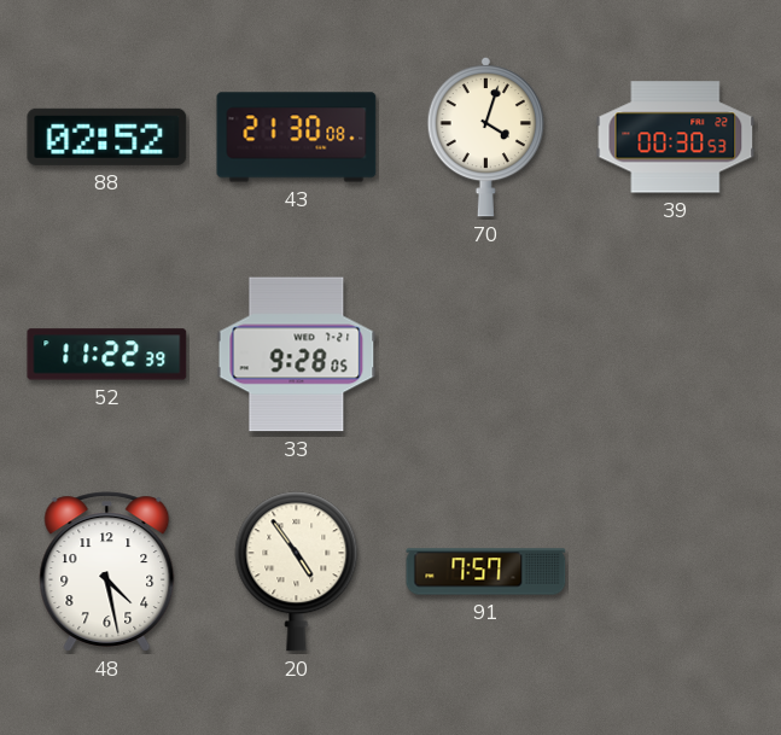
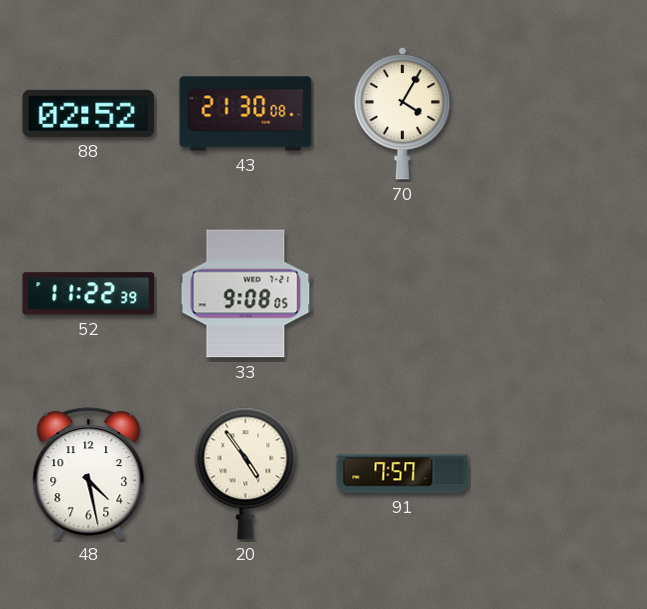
70: 4:03 -> 4:05
39: 00:30 -> none
33: 9:28 -> 9:08
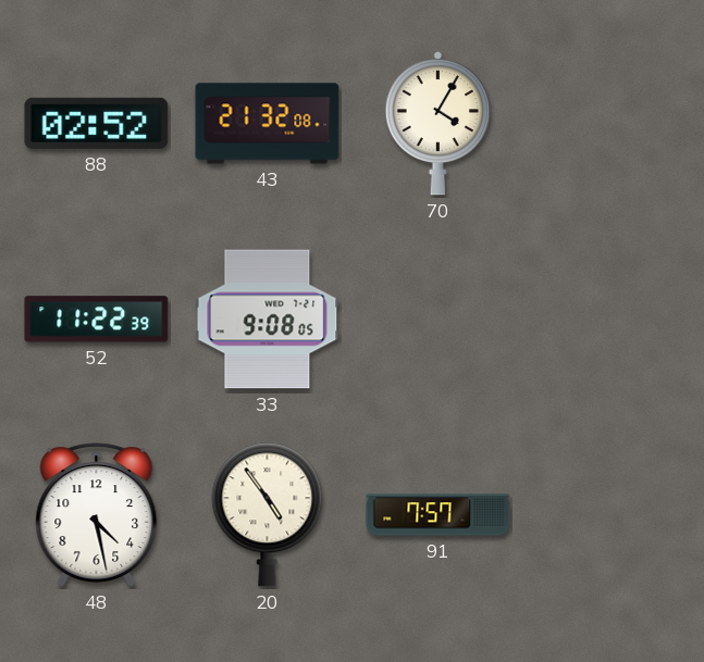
43: 21:30 -> 21:32
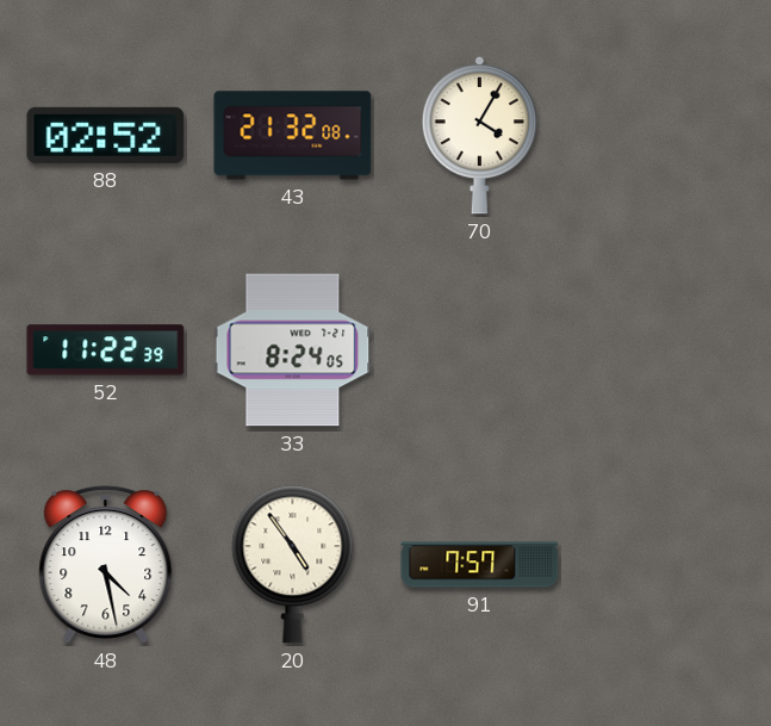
33: 9:08 -> 8:24
